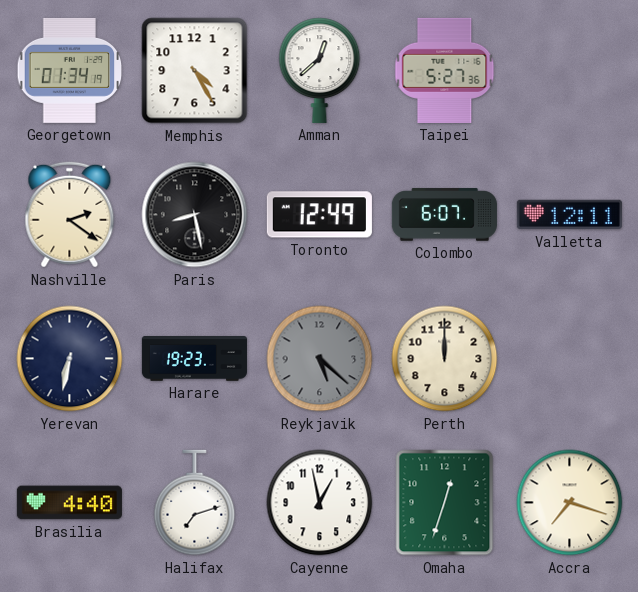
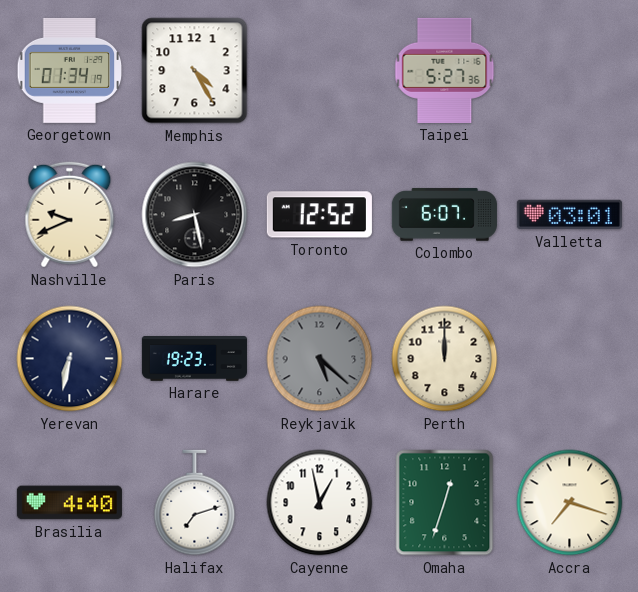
Amman: 12:38 -> none
Nashville: 2:21 -> 9:41
Toronto: 12:49 -> 12:52
Valletta: 12:11 -> 03:01
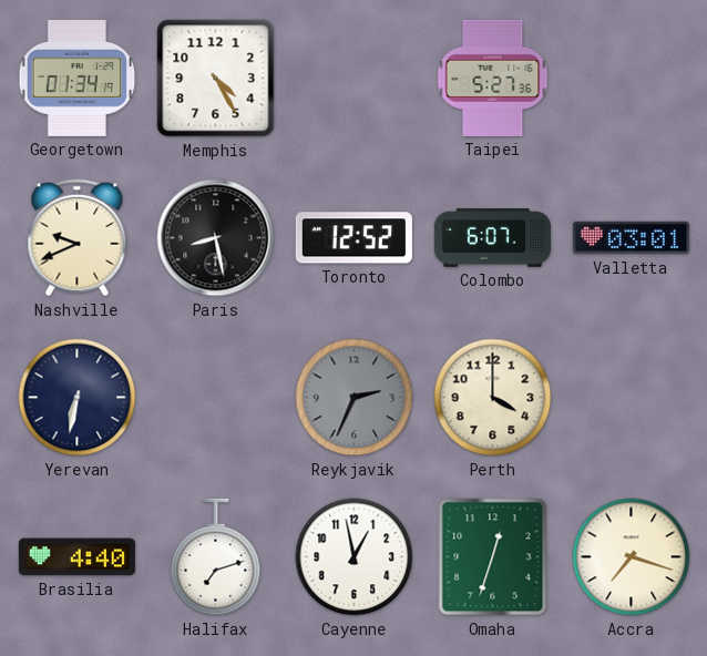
Harare: 19:23 -> none
Reykjavik: 5:22 -> 2:34
Perth: 12:00 -> 4:00
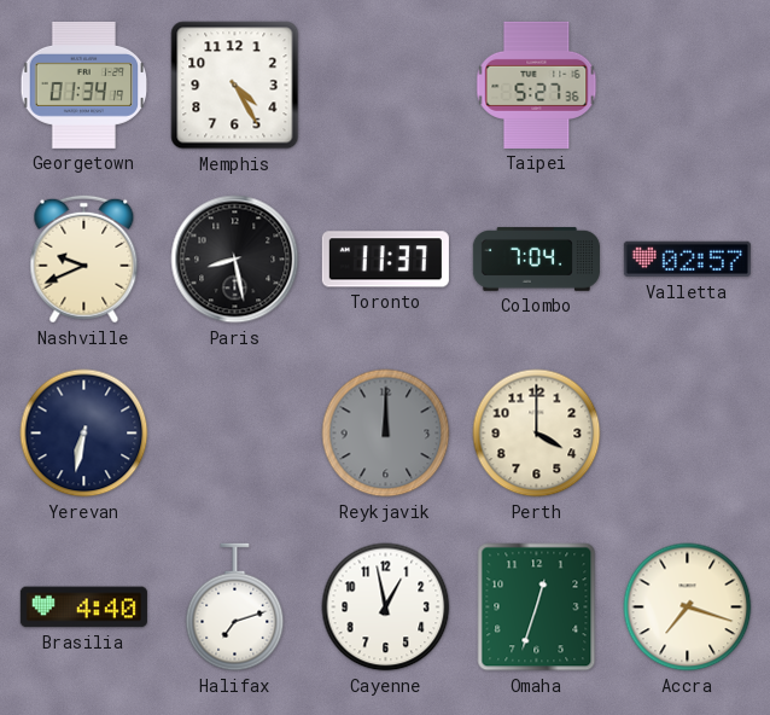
Toronto: 12:52 -> 11:37
Colombo: 6:07 -> 7:04
Valletta: 03:01 -> 02:57
Reykjavik: 2:34 -> 12:00
